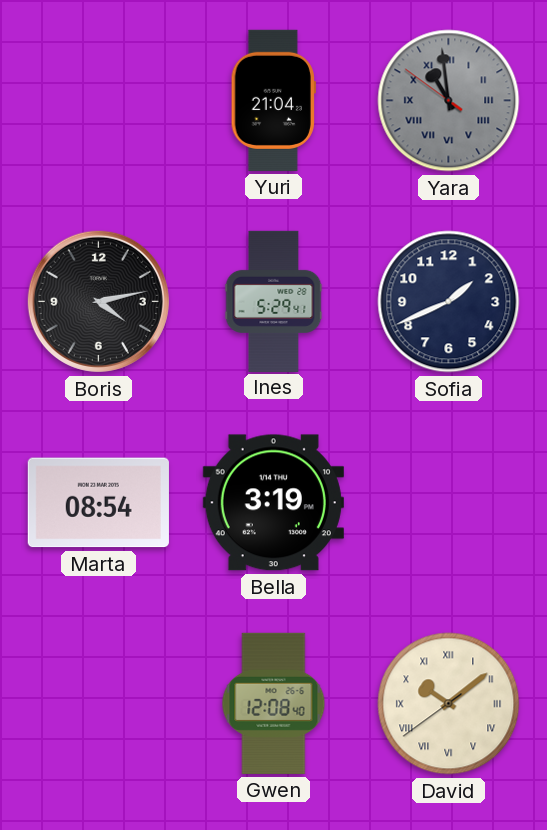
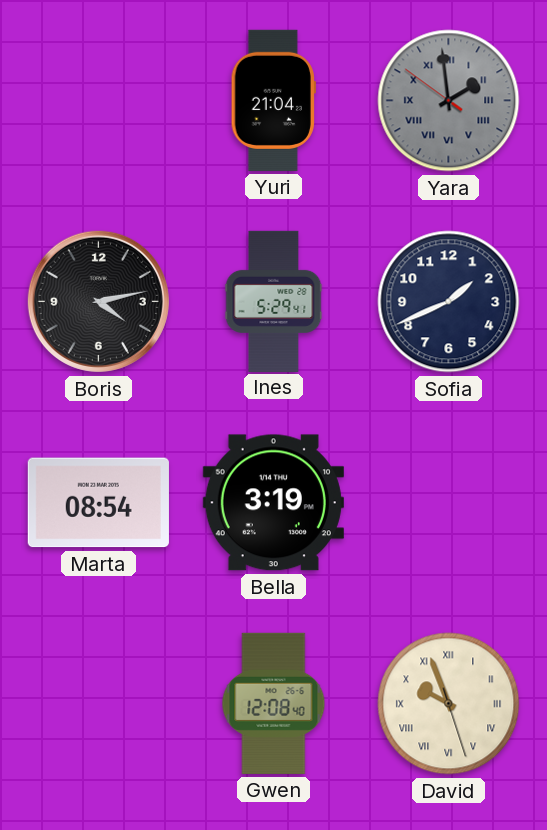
Yara: 10:58 -> 1:58
David: 10:08 -> 9:56
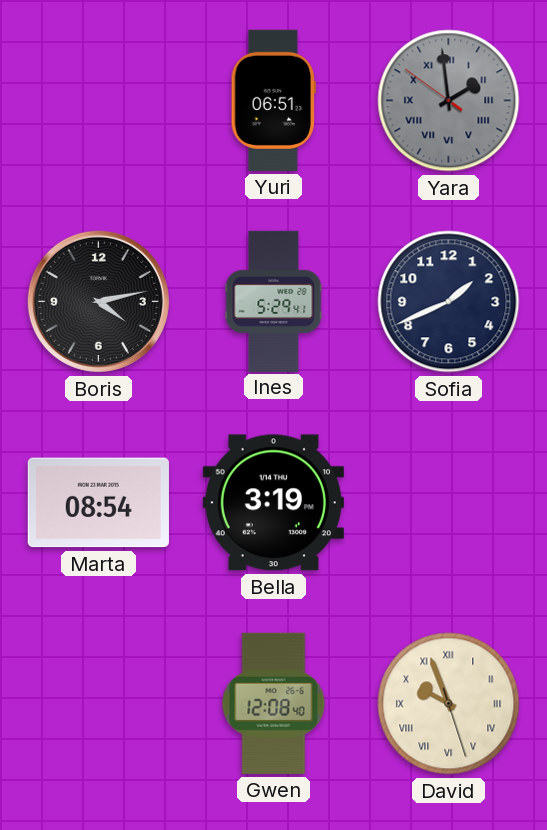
Yuri: 21:04 -> 06:51
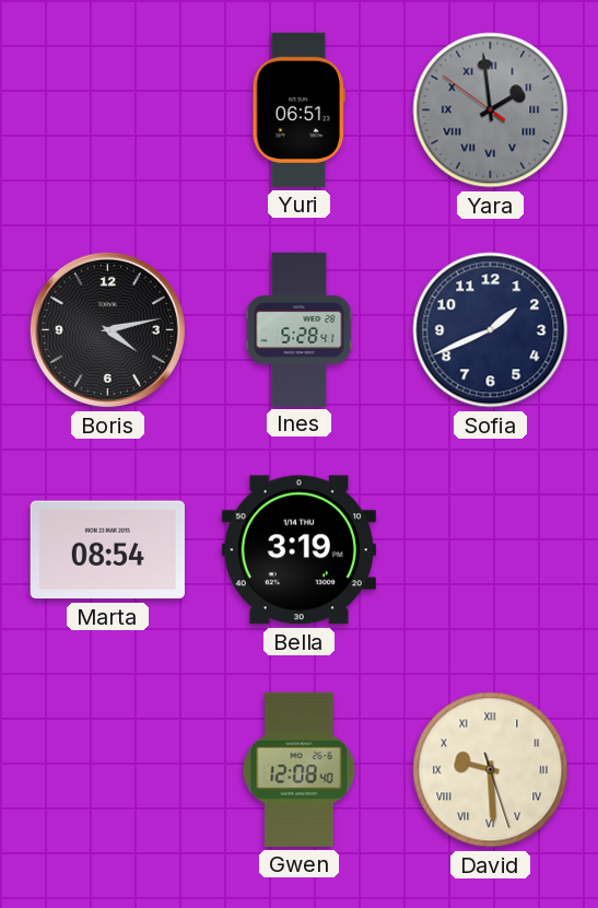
Ines: 5:29 -> 5:28
David: 9:56 -> 9:29
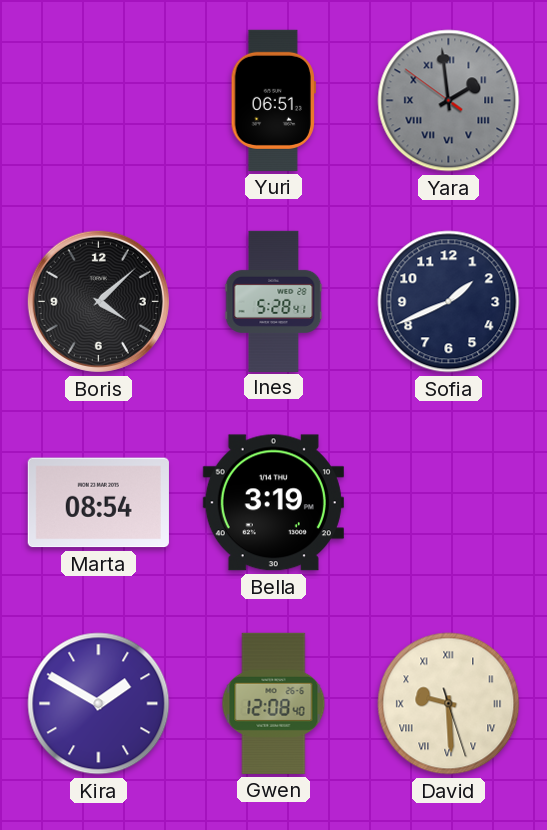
Boris: 4:13 -> 4:08
Kira: none -> 1:50
